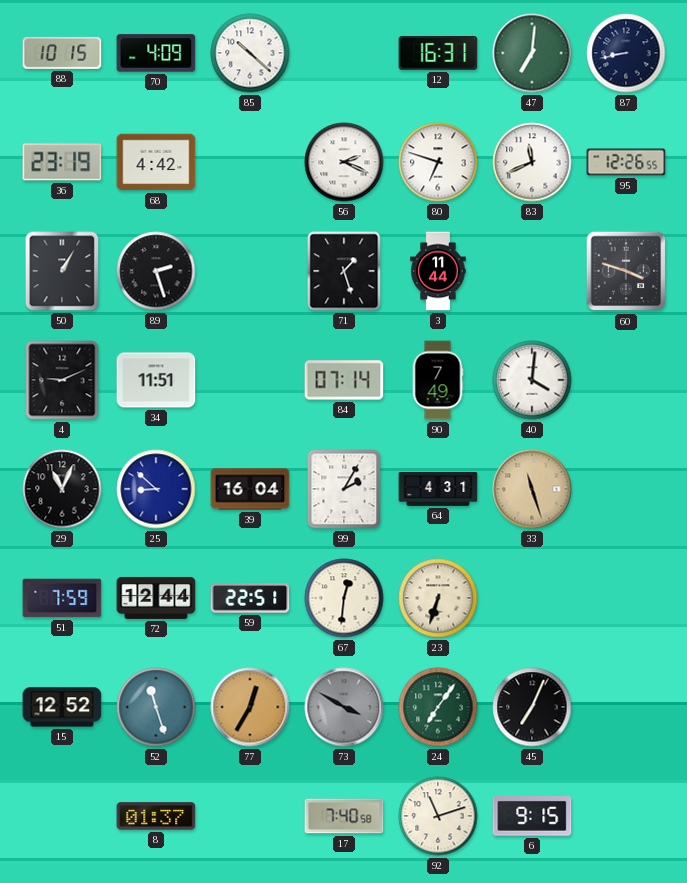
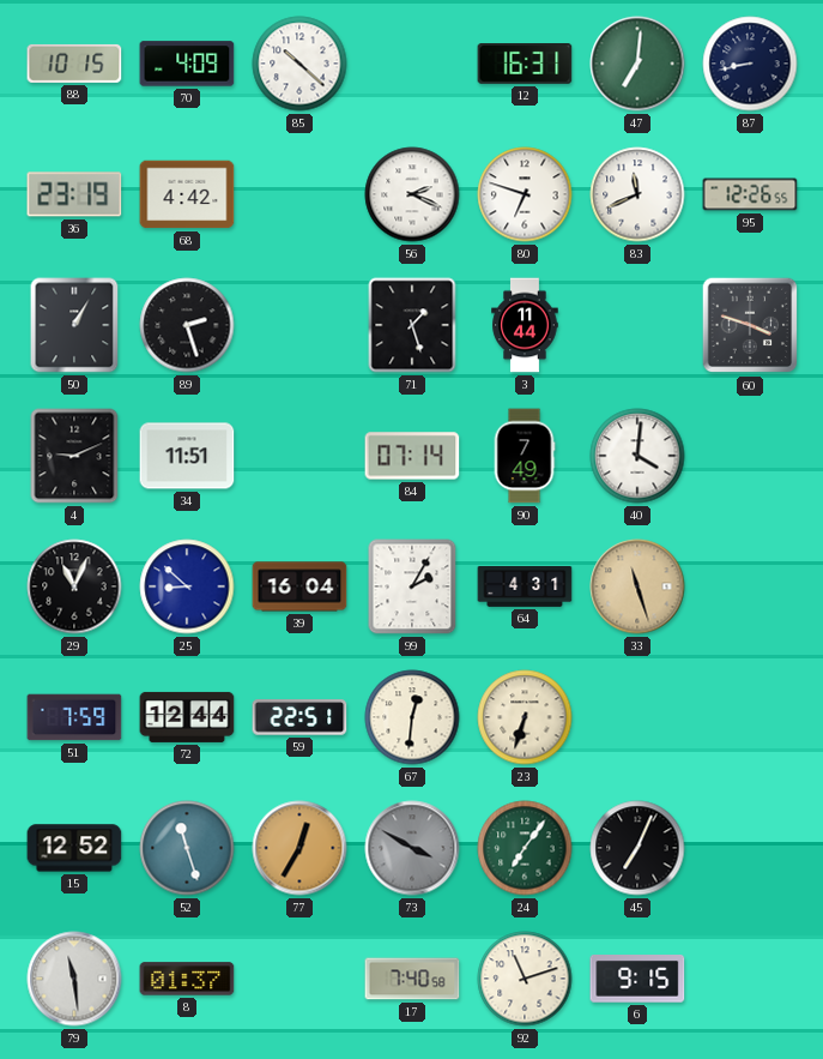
79: none -> 11:29
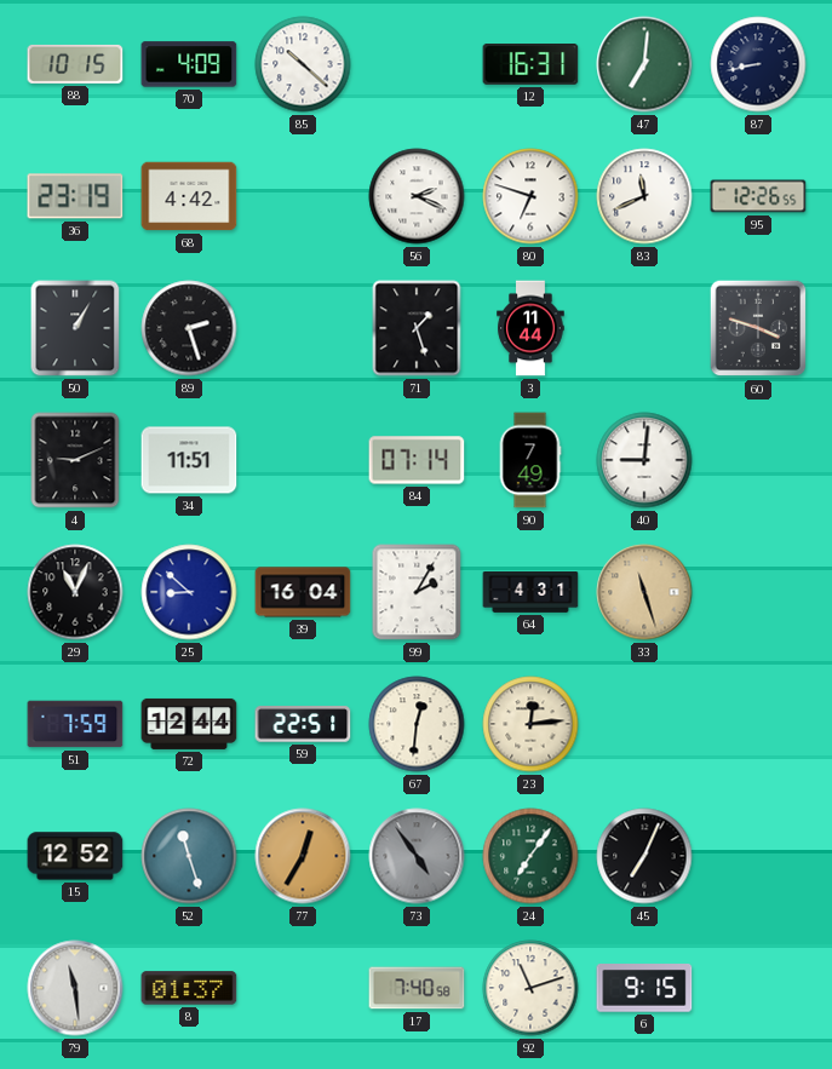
40: 4:01 -> 9:01
23: 6:33 -> 12:14
73: 3:50 -> 4:54
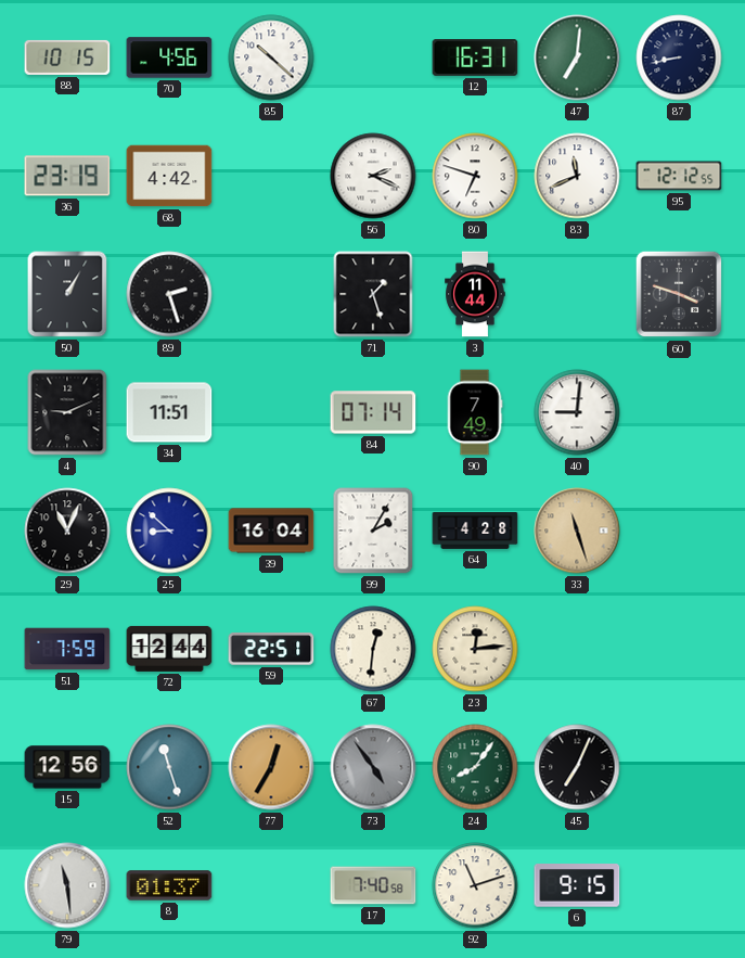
70: 4:09 -> 4:56
95: 12:26 -> 12:12
64: 4:31 -> 4:28
15: 12:52 -> 12:56
24: 7:06 -> 8:06
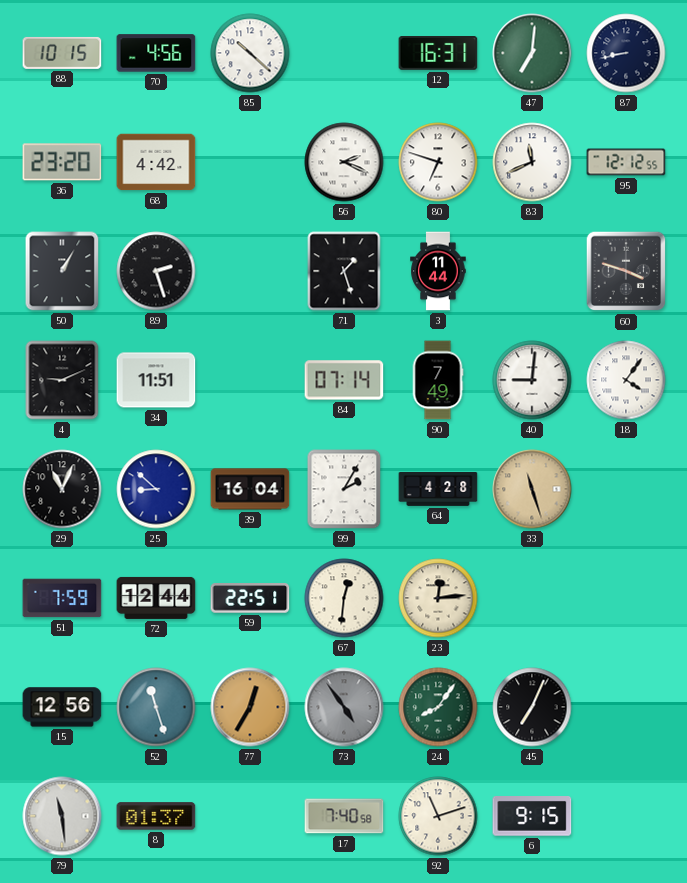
36: 23:19 -> 23:20
18: none -> 4:06
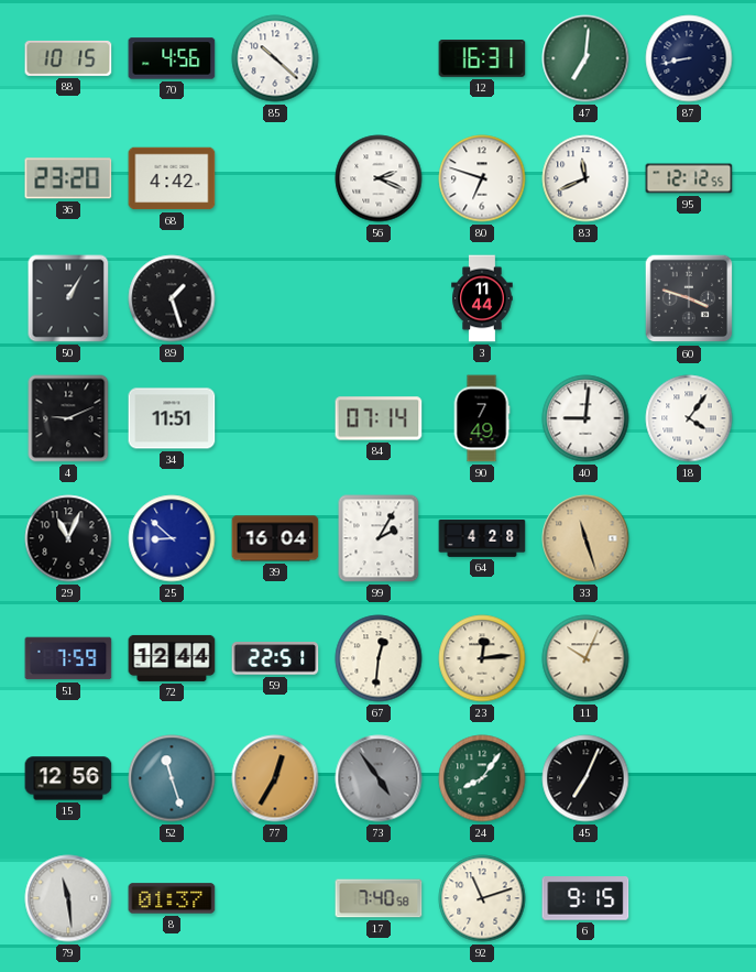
89: 2:27 -> 1:27
71: 1:27 -> none
11: none -> 10:04
